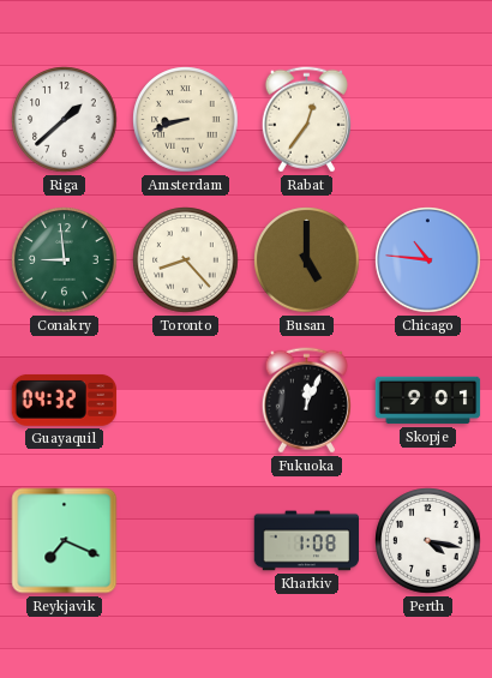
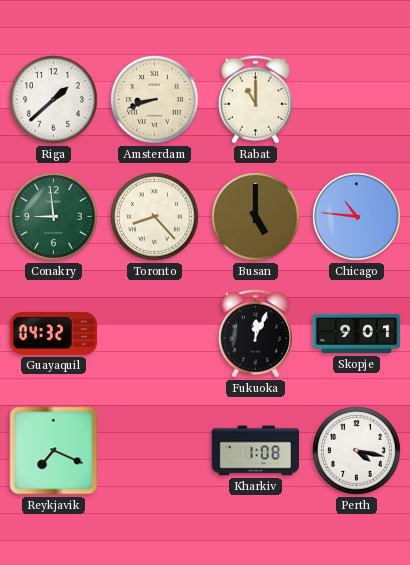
Rabat: 12:36 -> 11:00
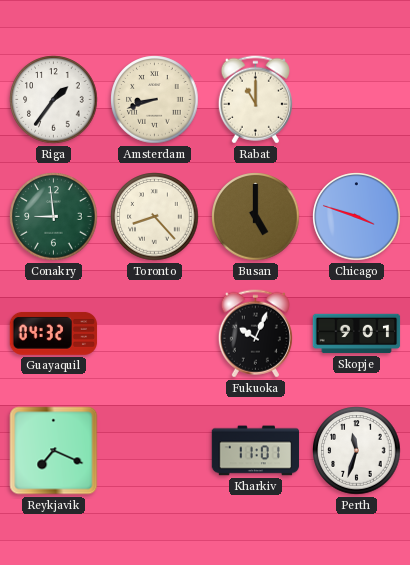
Riga: 1:38 -> 1:36
Chicago: 10:46 -> 3:48
Fukuoka: 12:04 -> 10:04
Kharkiv: 1:08 -> 11:01
Perth: 4:17 -> 11:33
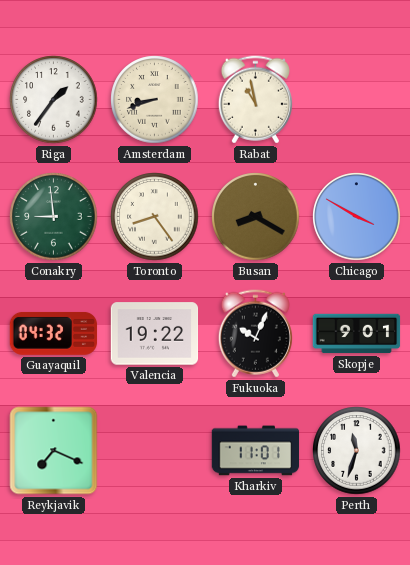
Rabat: 11:00 -> 10:58
Toronto: 8:23 -> 8:24
Busan: 5:00 -> 8:20
Chicago: 3:48 -> 3:50
Valencia: none -> 19:22
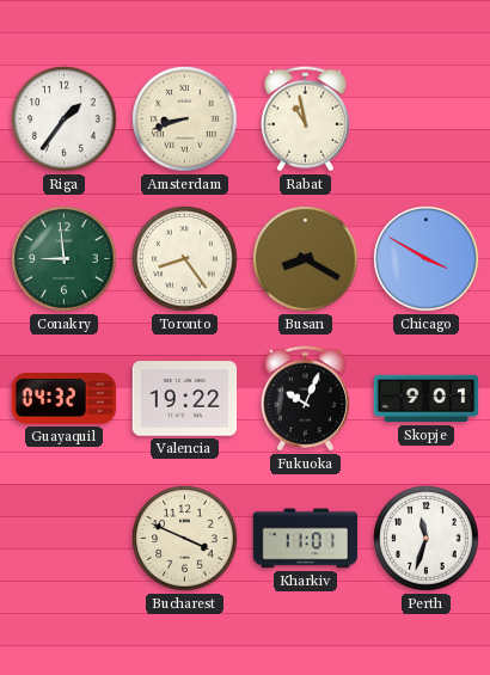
Reykjavik: 7:19 -> none
Bucharest: none -> 3:49
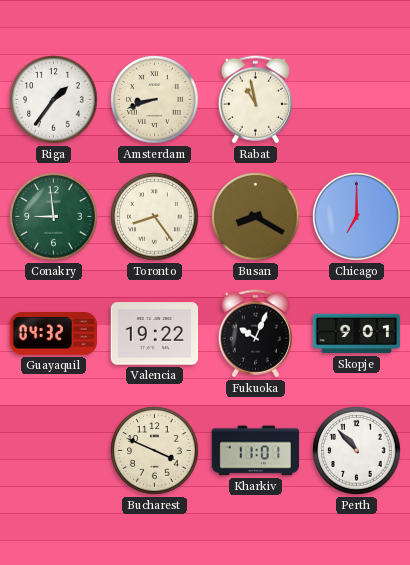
Chicago: 3:50 -> 7:00
Perth: 11:33 -> 10:53
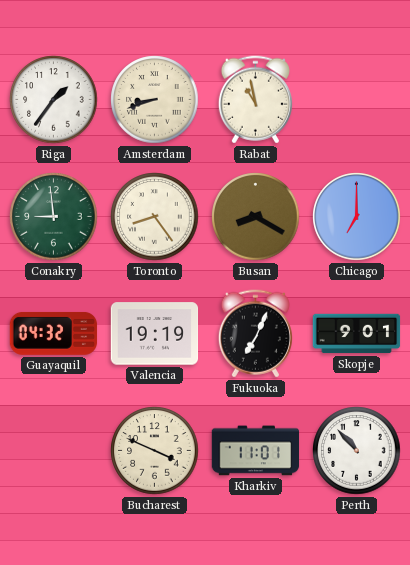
Valencia: 19:22 -> 19:19
Fukuoka: 10:04 -> 7:04
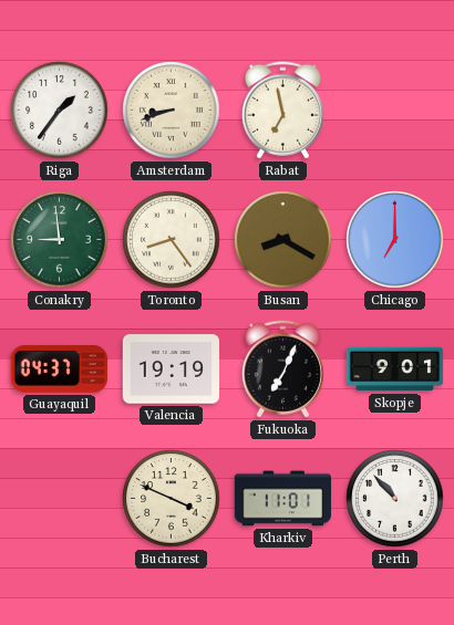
Rabat: 10:58 -> 6:58
Guayaquil: 04:32 -> 04:37
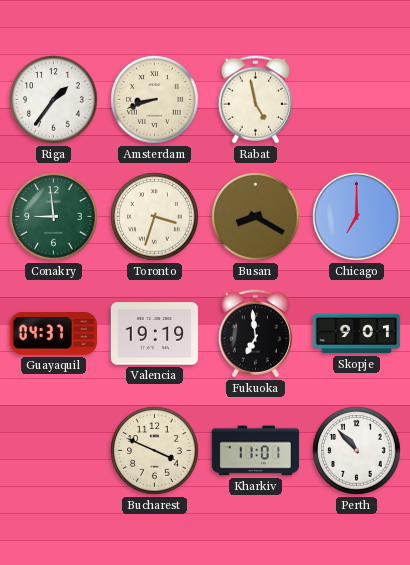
Rabat: 6:58 -> 4:58
Toronto: 8:24 -> 3:33
Fukuoka: 7:04 -> 6:59
